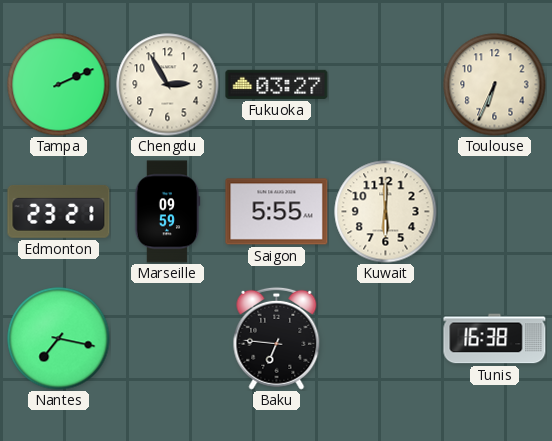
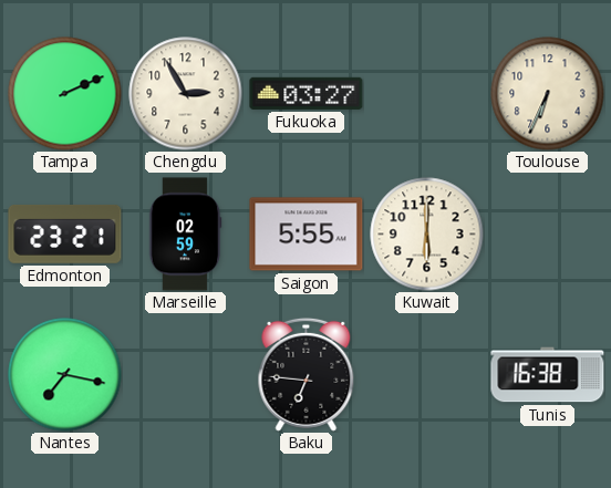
Marseille: 09:59 -> 02:59
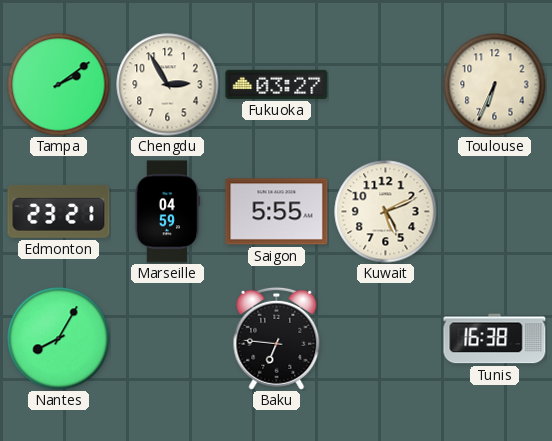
Tampa: 2:11 -> 2:09
Marseille: 02:59 -> 04:59
Kuwait: 6:00 -> 5:11
Nantes: 7:17 -> 8:05
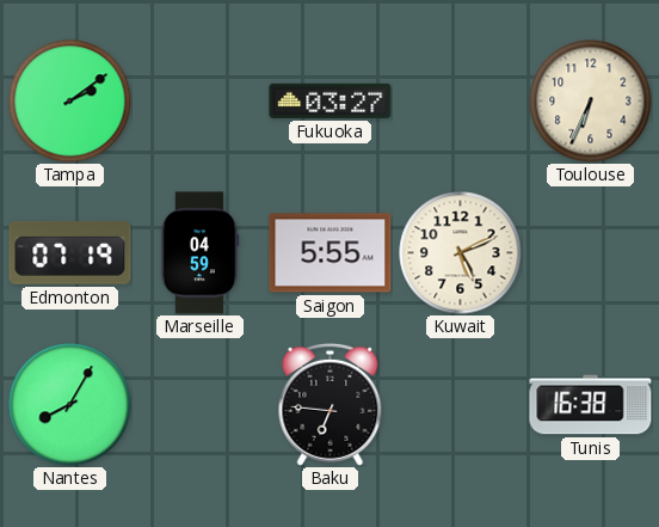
Chengdu: 2:55 -> none
Edmonton: 23:21 -> 07:19
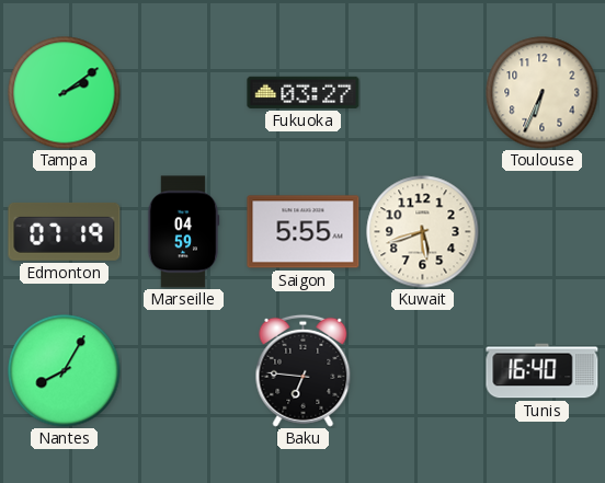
Kuwait: 5:11 -> 5:42
Tunis: 16:38 -> 16:40
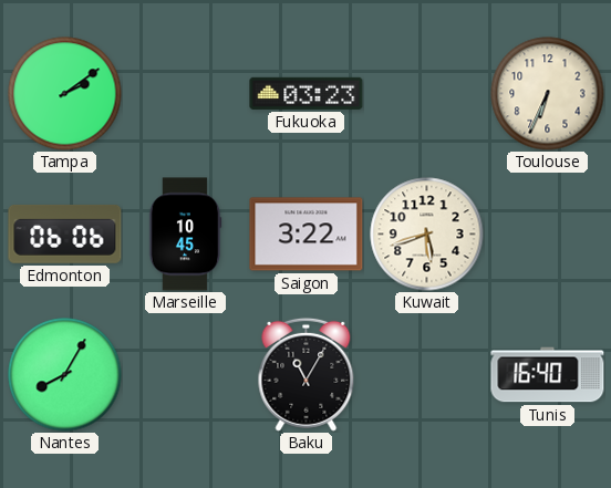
Fukuoka: 03:27 -> 03:23
Edmonton: 07:19 -> 06:06
Marseille: 04:59 -> 10:45
Saigon: 5:55 -> 3:22
Baku: 6:46 -> 11:05
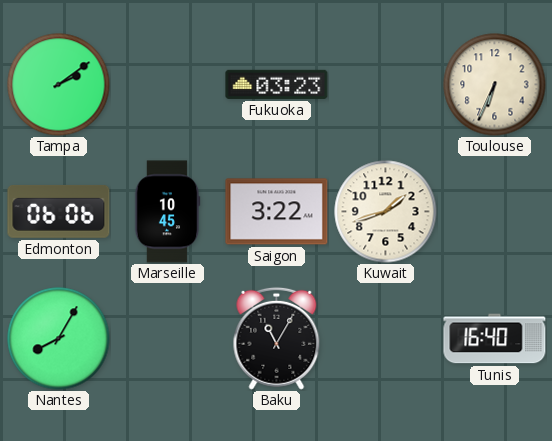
Kuwait: 5:42 -> 1:42
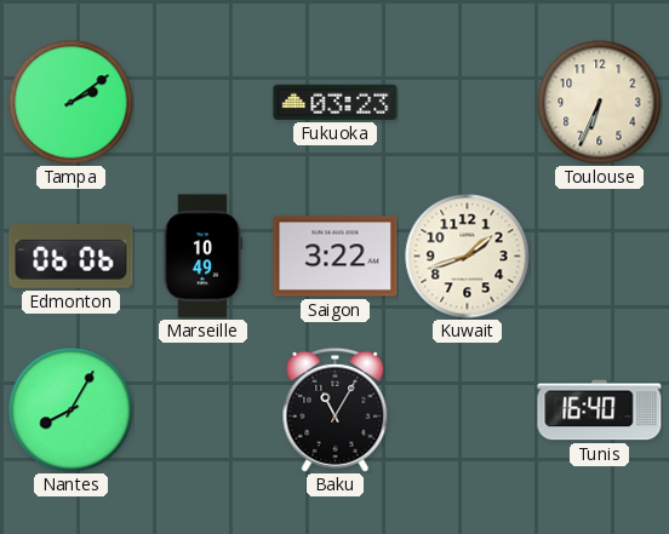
Marseille: 10:45 -> 10:49
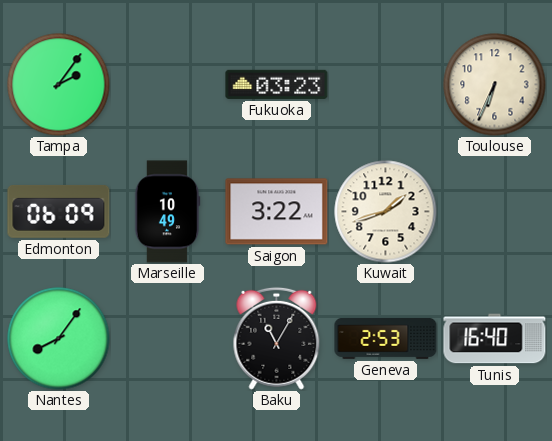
Tampa: 2:09 -> 2:06
Edmonton: 06:06 -> 06:09
Nantes: 8:05 -> 8:06
Geneva: none -> 2:53
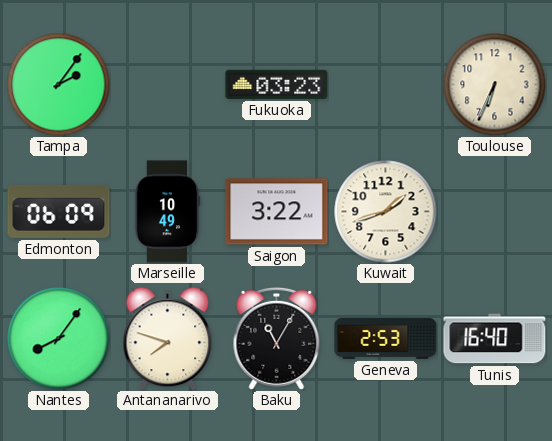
Antananarivo: none -> 7:48
